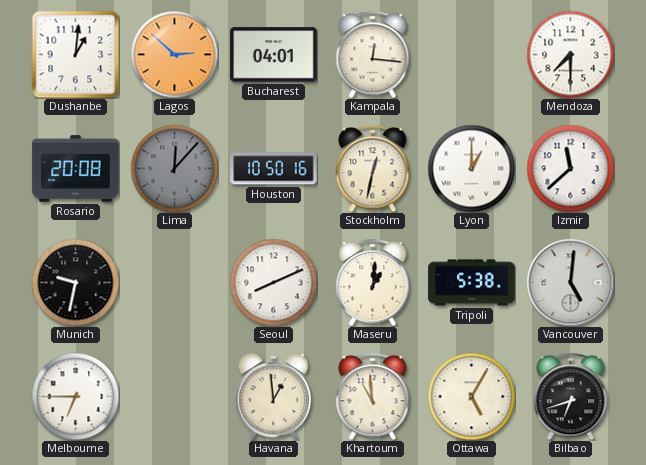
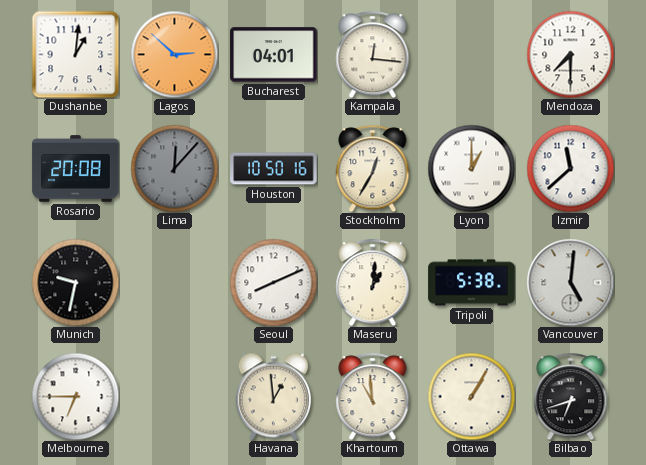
Stockholm: 12:32 -> 12:35
Ottawa: 5:05 -> 1:05
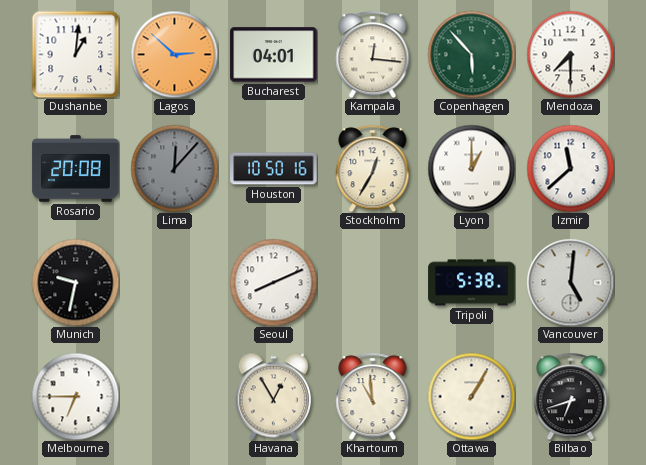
Copenhagen: none -> 5:53
Maseru: 1:01 -> none
Havana: 12:59 -> 12:55
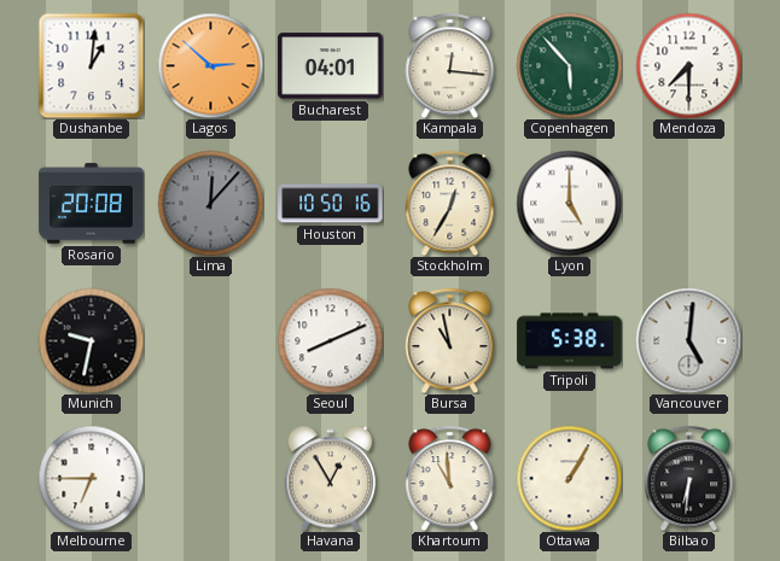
Lyon: 1:00 -> 5:00
Izmir: 11:38 -> none
Bursa: none -> 10:58
Bilbao: 6:42 -> 6:31
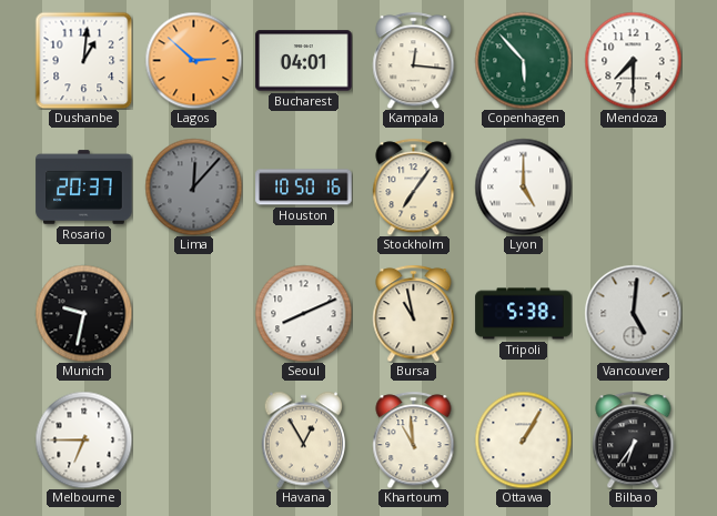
Rosario: 20:08 -> 20:37
Stockholm: 12:35 -> 7:06
Bilbao: 6:31 -> 6:36
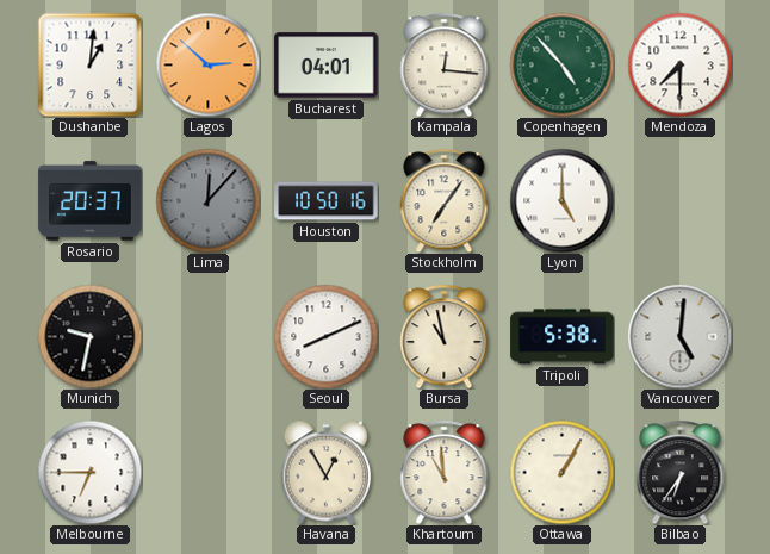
Copenhagen: 5:53 -> 4:53
